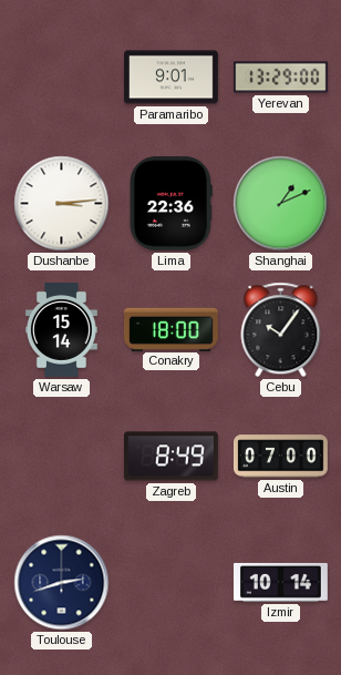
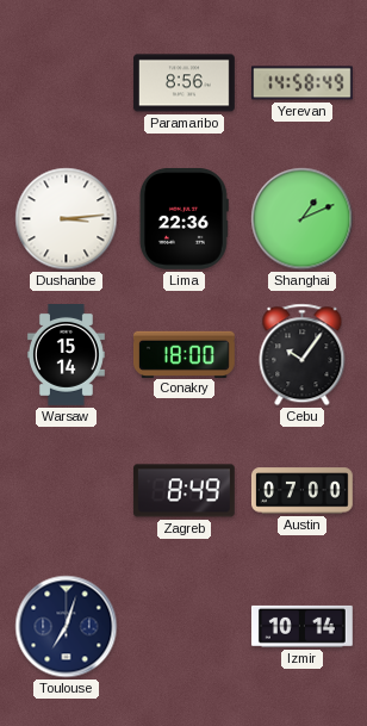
Paramaribo: 9:01 -> 8:56
Yerevan: 13:29 -> 14:58
Toulouse: 2:42 -> 7:03
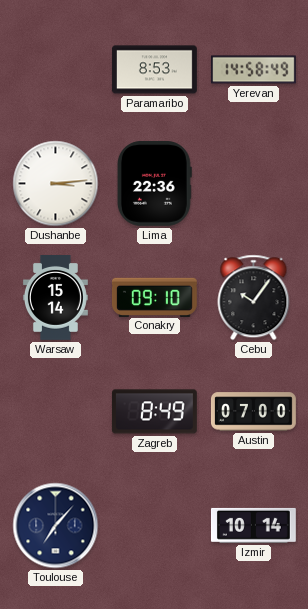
Paramaribo: 8:56 -> 8:53
Shanghai: 1:11 -> none
Conakry: 18:00 -> 09:10
Toulouse: 7:03 -> 7:07
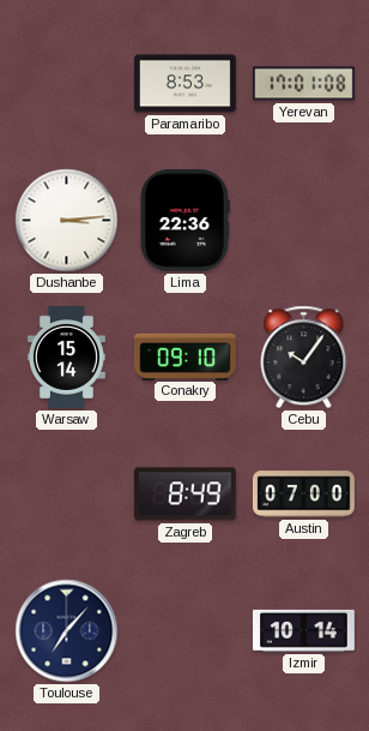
Yerevan: 14:58 -> 17:01
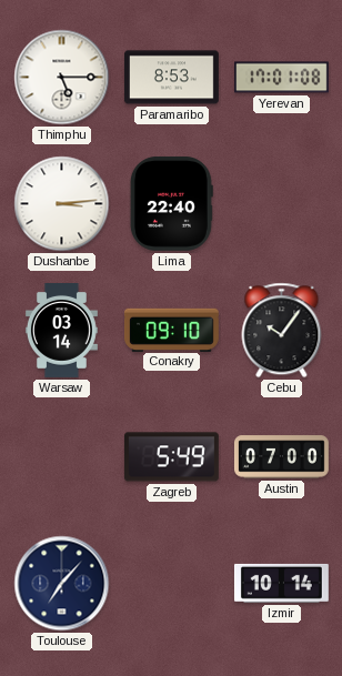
Thimphu: none -> 5:15
Lima: 22:36 -> 22:40
Warsaw: 15:14 -> 03:14
Zagreb: 8:49 -> 5:49
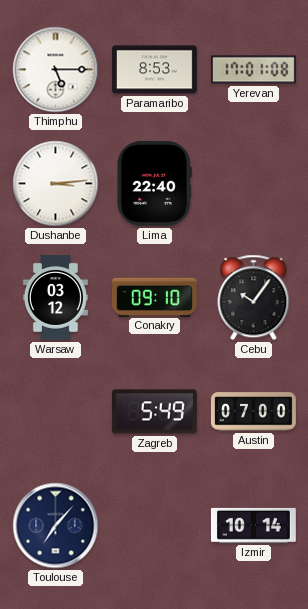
Warsaw: 03:14 -> 03:12
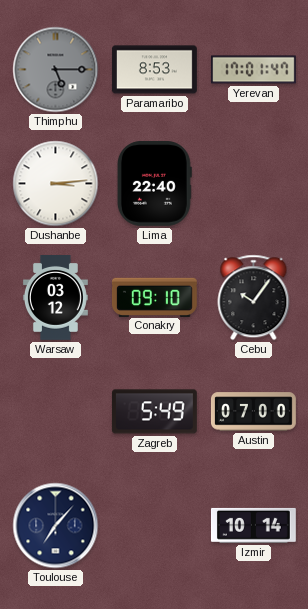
Thimphu dial: white -> grey
Yerevan: 17:01:08 -> 17:01:47
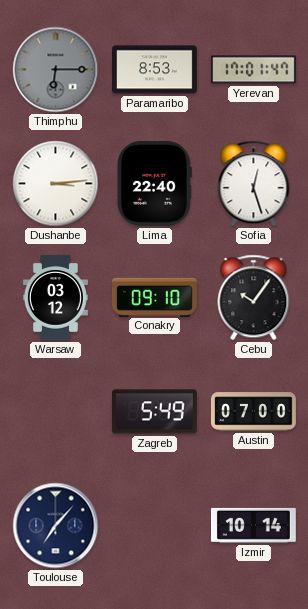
Thimphu: 5:15 -> 6:15
Sofia: none -> 12:27
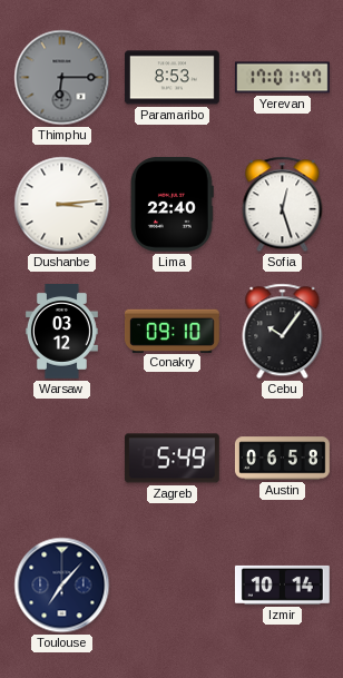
Austin: 07:00 -> 06:58
